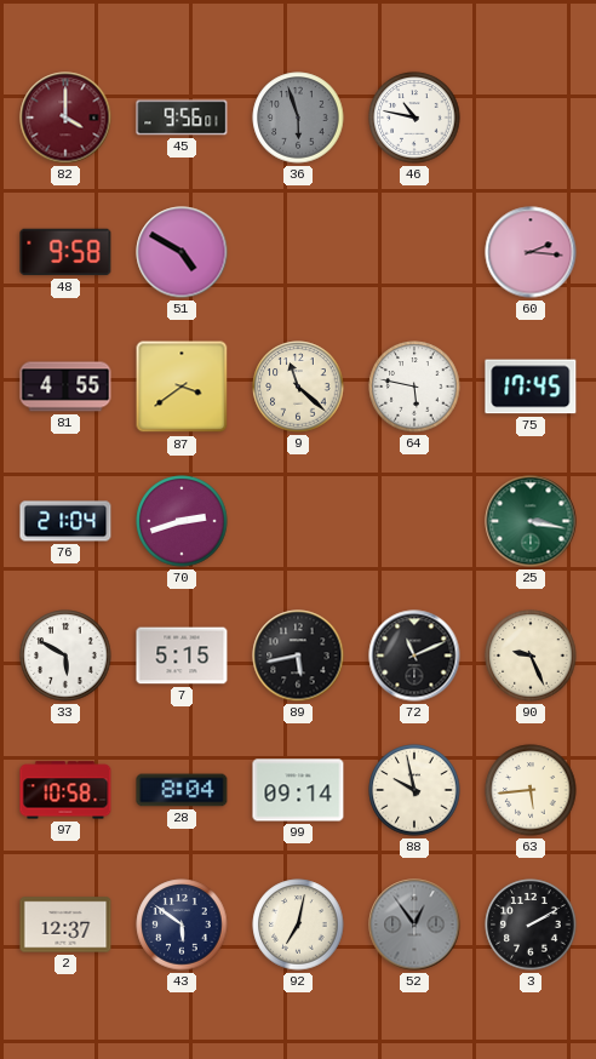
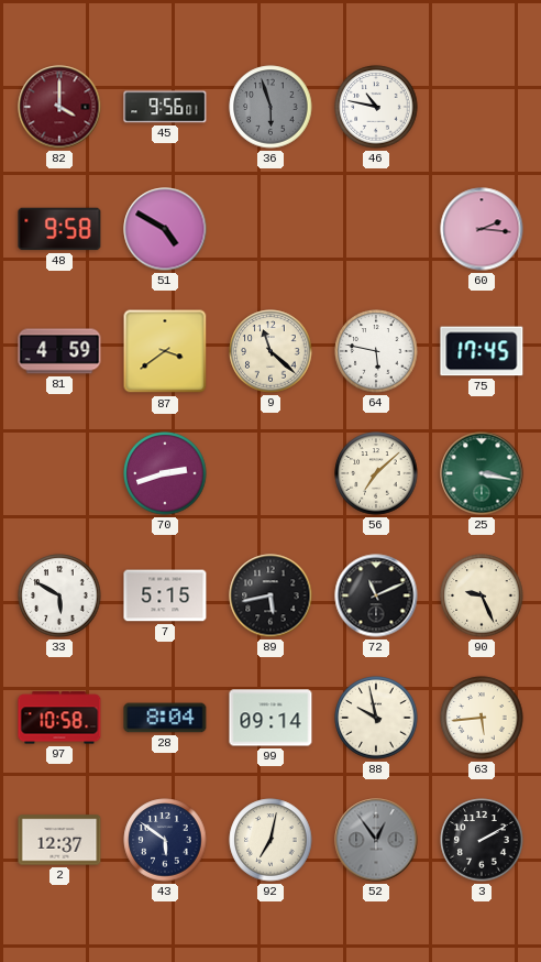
81: 4:55 -> 4:59
76: 21:04 -> none
56: none -> 7:08
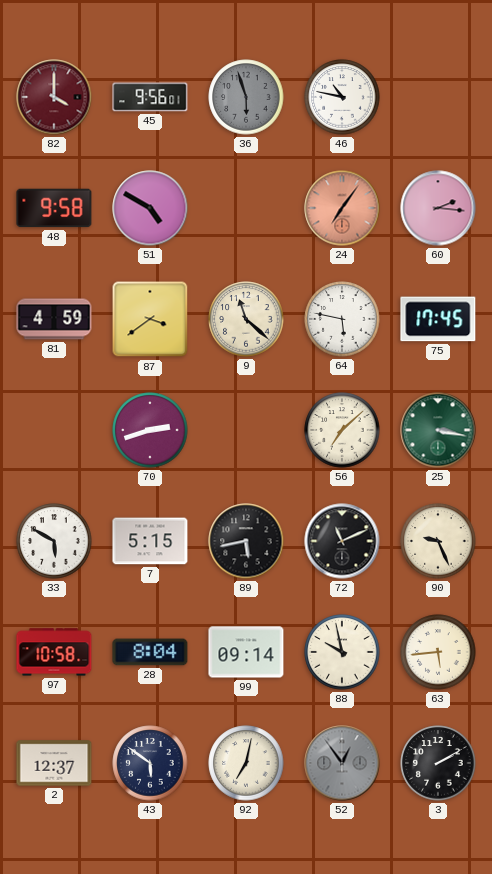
24: none -> 7:06
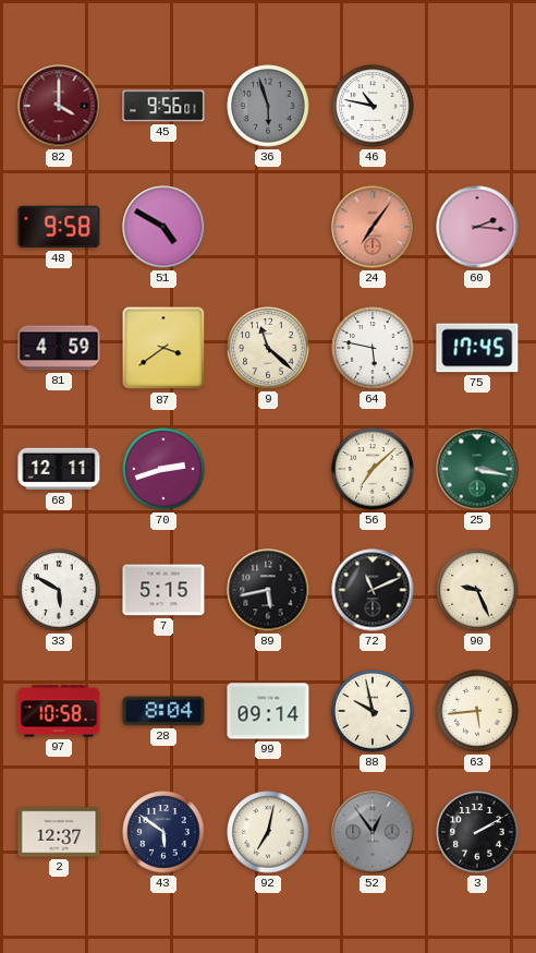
68: none -> 12:11
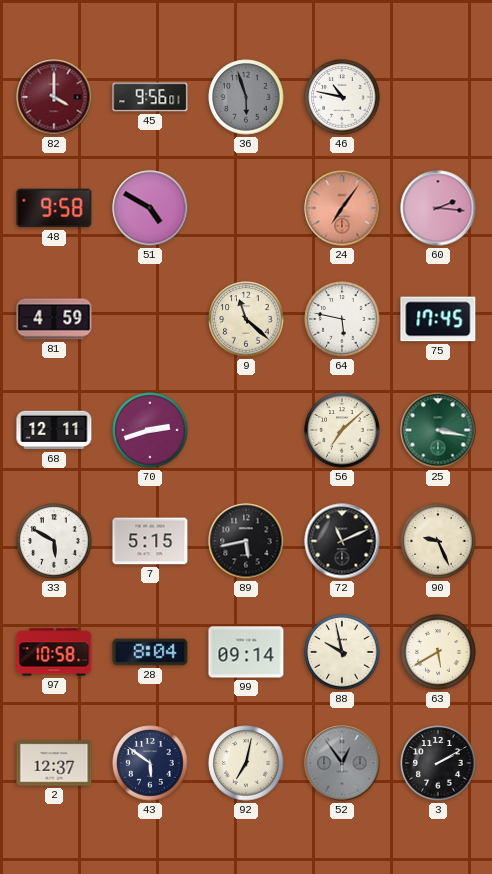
87: 3:39 -> none
63: 5:44 -> 5:40
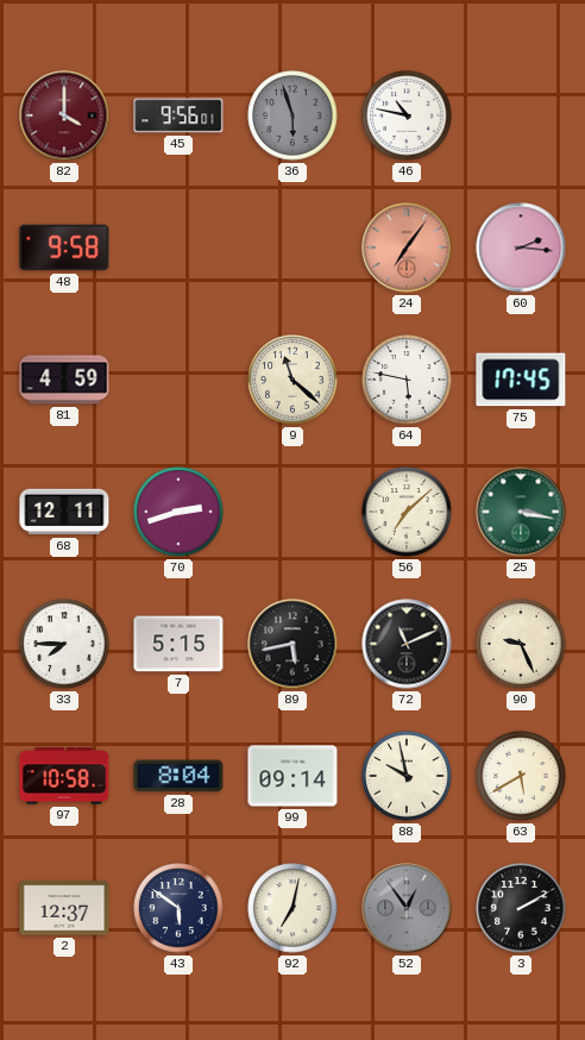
51: 4:50 -> none
33: 5:50 -> 7:45
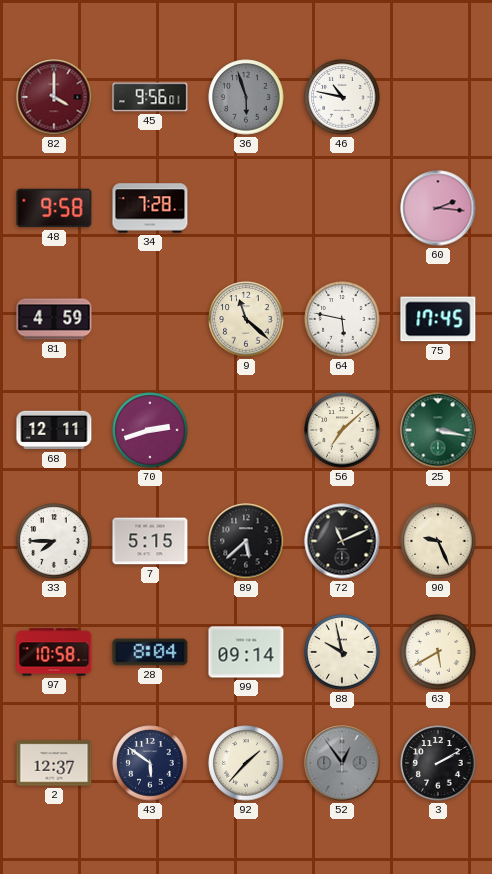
34: none -> 7:28
24: 7:06 -> none
89: 5:43 -> 5:38
92: 7:02 -> 1:37
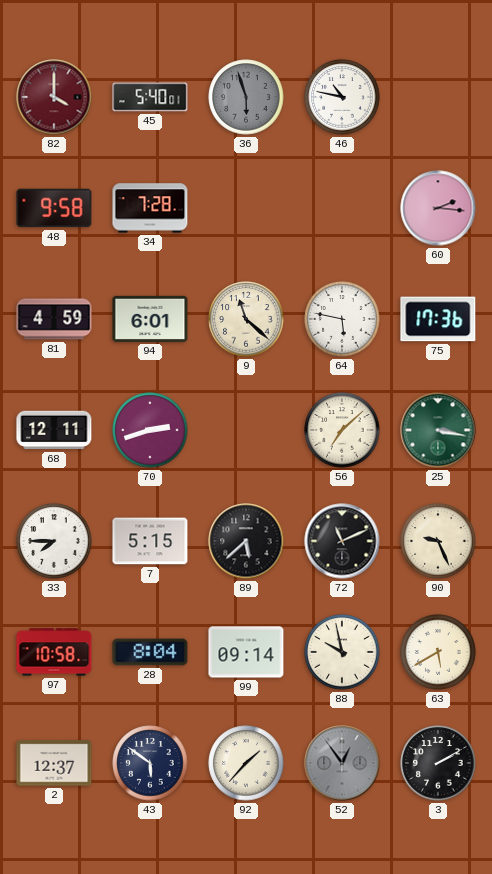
45: 9:56 -> 5:40
94: none -> 6:01
75: 17:45 -> 17:36
